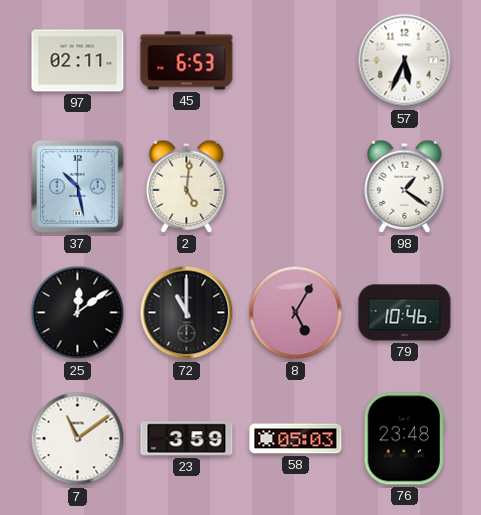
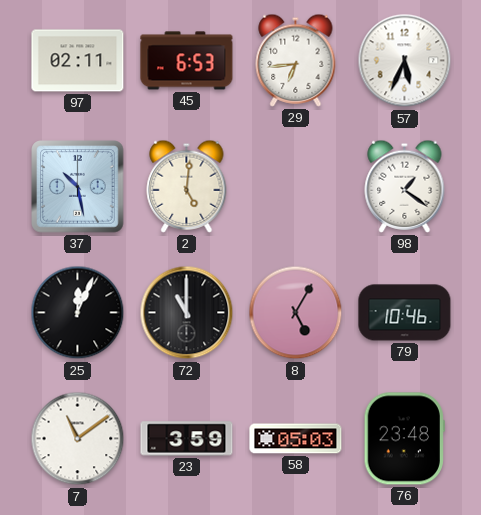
29: none -> 6:44
25: 12:09 -> 12:04
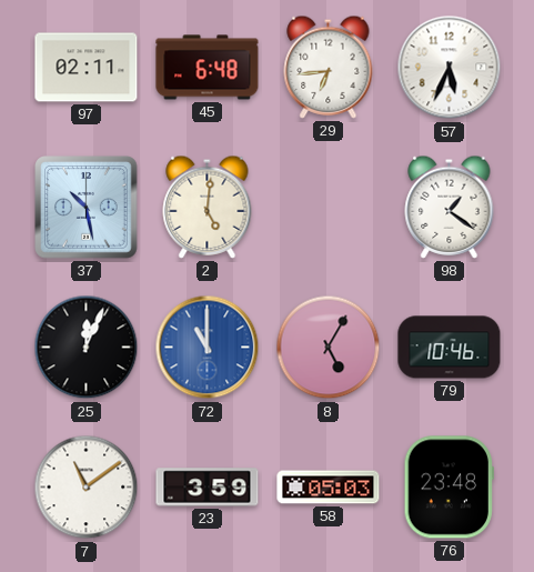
45: 6:53 -> 6:48
72 dial: black -> blue
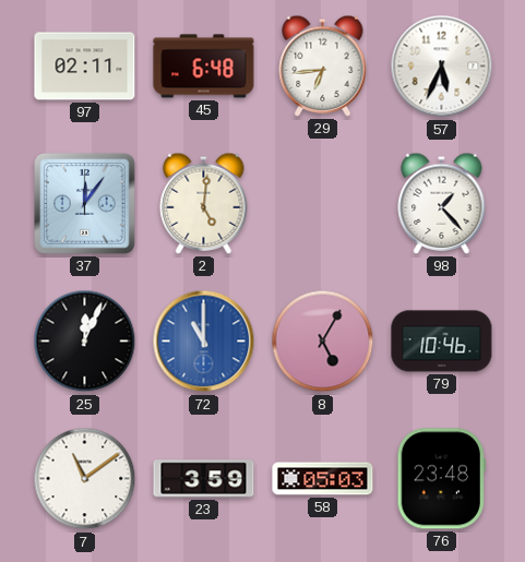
37: 10:28 -> 12:06
98: 1:21 -> 1:23
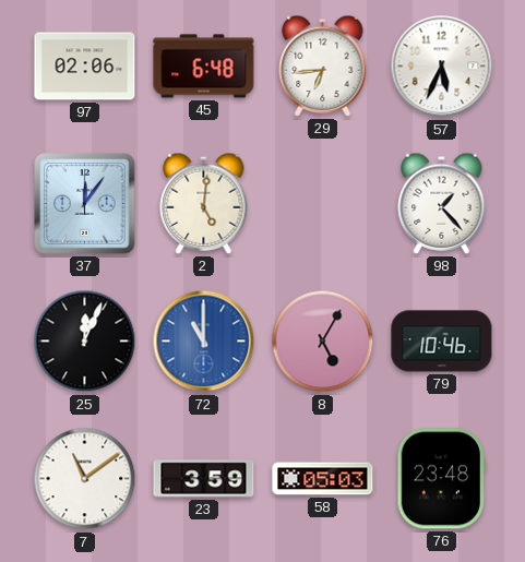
97: 02:11 -> 02:06
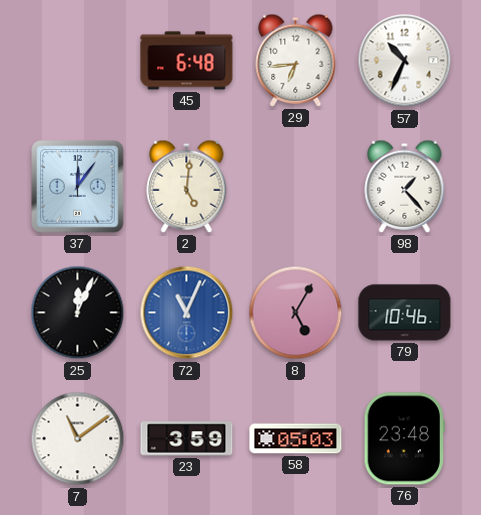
97: 02:06 -> none
57: 5:34 -> 10:34
72: 11:00 -> 11:04
